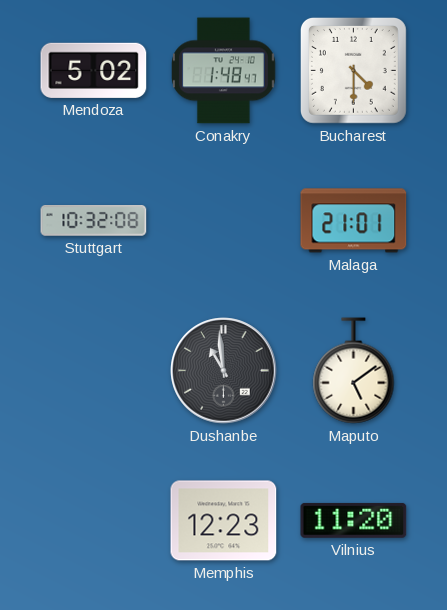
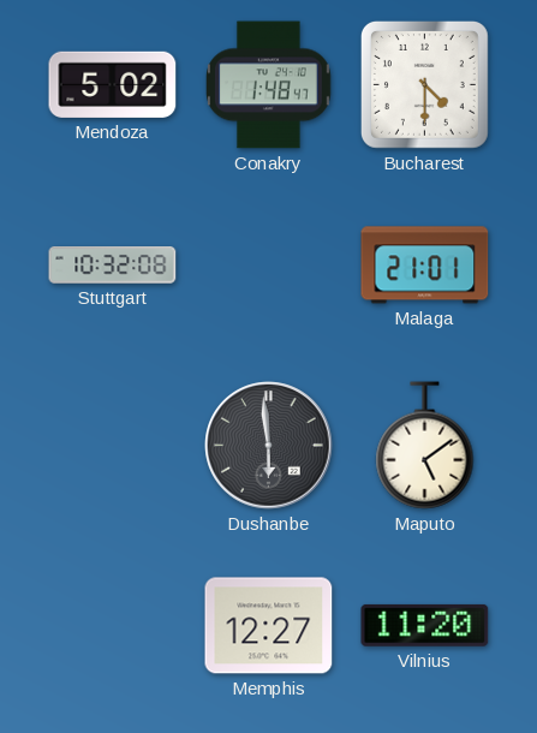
Dushanbe: 10:59 -> 5:59
Memphis: 12:23 -> 12:27
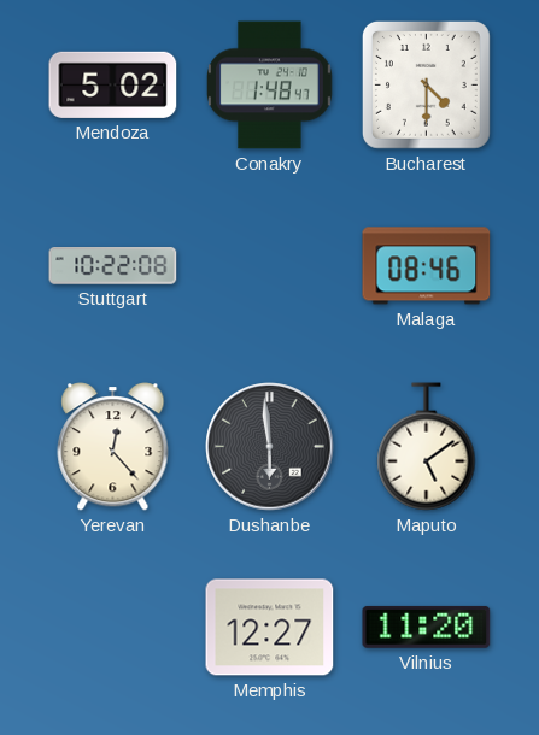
Stuttgart: 10:32 -> 10:22
Malaga: 21:01 -> 08:46
Yerevan: none -> 12:23
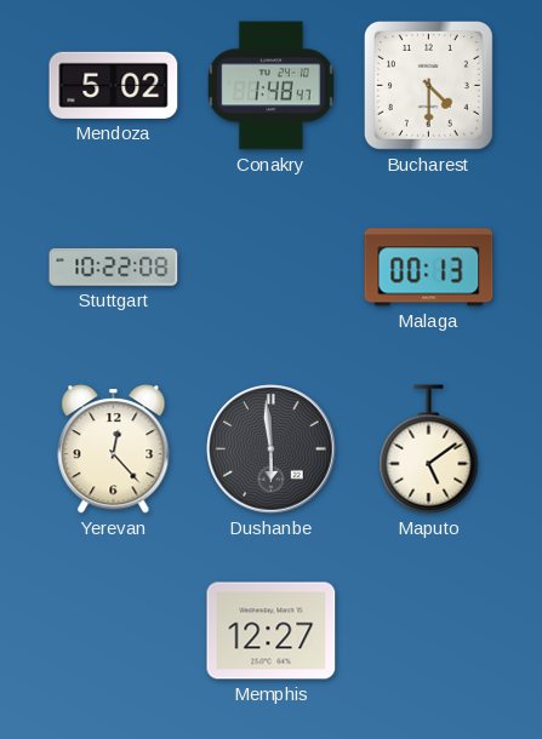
Malaga: 08:46 -> 00:13
Vilnius: 11:20 -> none
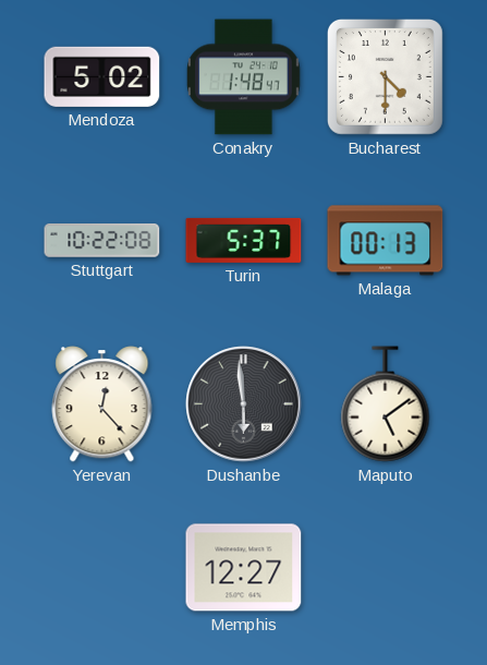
Turin: none -> 5:37
